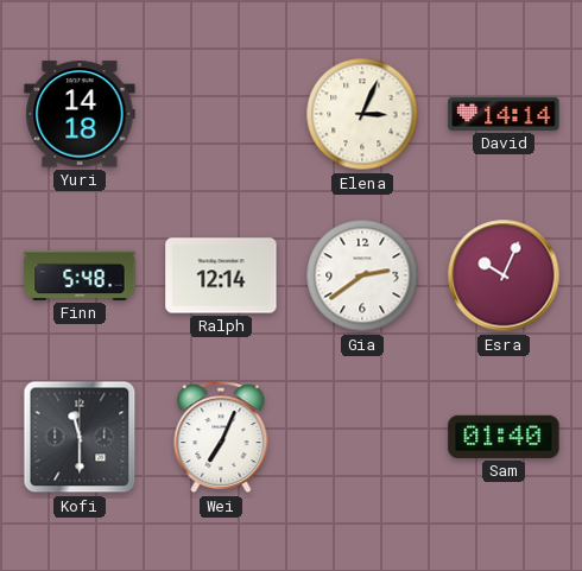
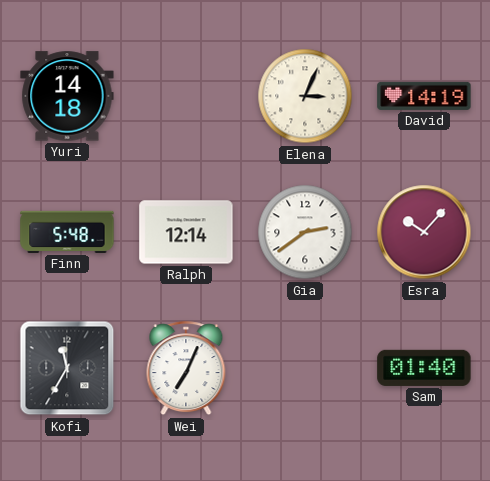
David: 14:14 -> 14:19
Esra: 10:04 -> 10:07
Kofi: 11:30 -> 11:35
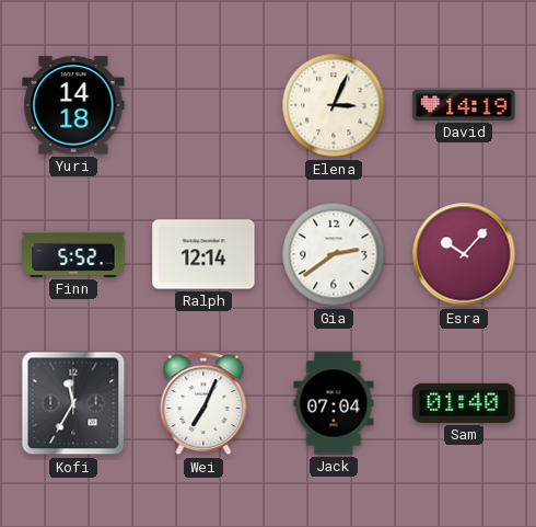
Finn: 5:48 -> 5:52
Jack: none -> 07:04
